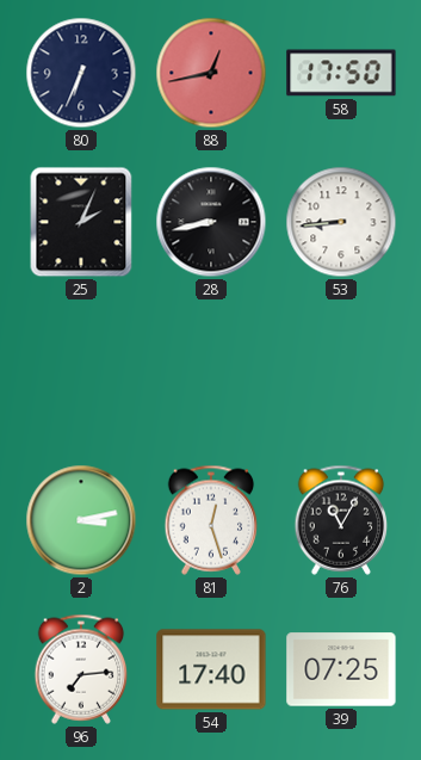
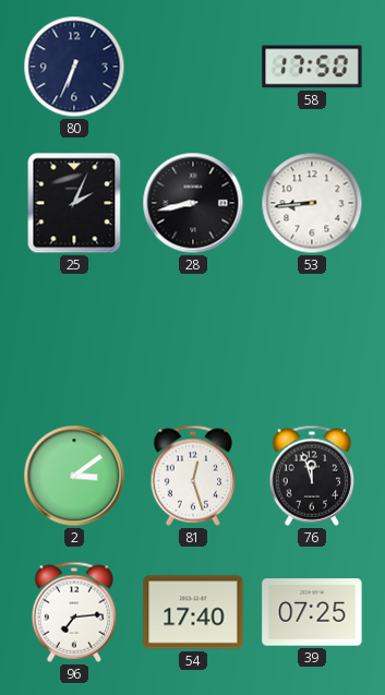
88: 12:43 -> none
2: 3:13 -> 3:09
76: 11:05 -> 11:57
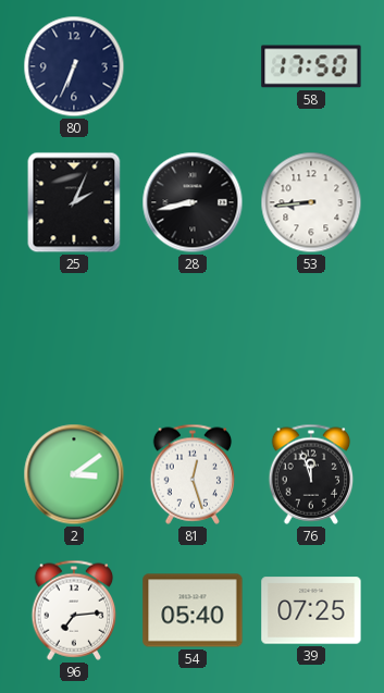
54: 17:40 -> 05:40
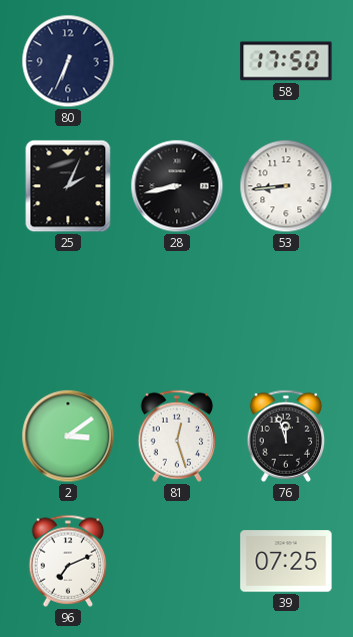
96: 7:14 -> 7:11
54: 05:40 -> none
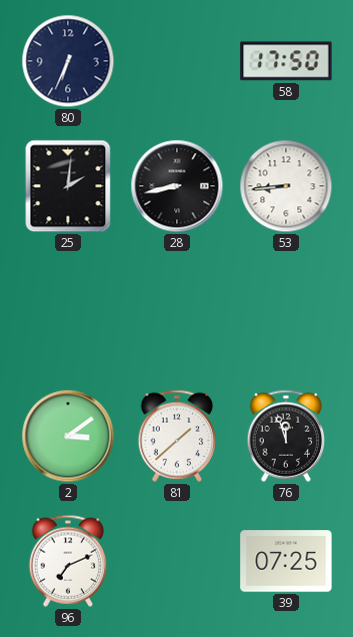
25: 2:04 -> 2:01
81: 12:27 -> 1:38
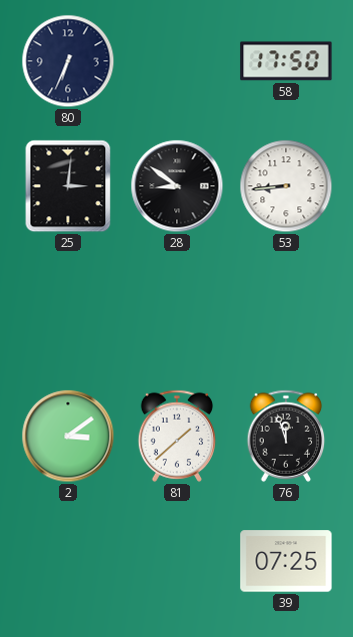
25: 2:01 -> 3:01
28: 8:43 -> 8:51
96: 7:11 -> none
